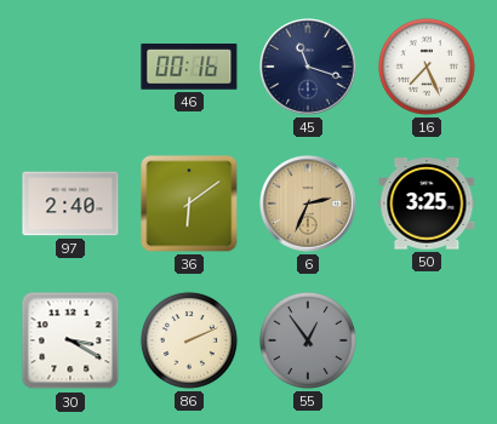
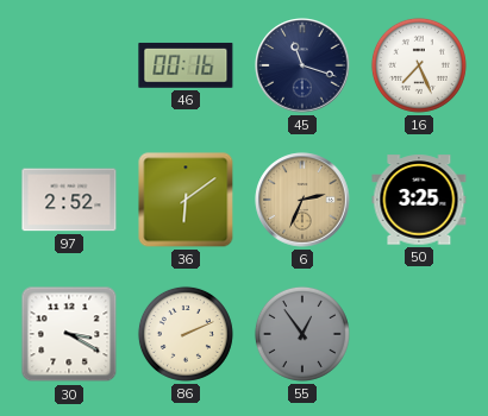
97: 2:40 -> 2:52
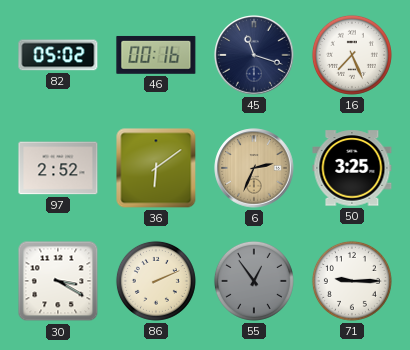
82: none -> 05:02
71: none -> 9:15
